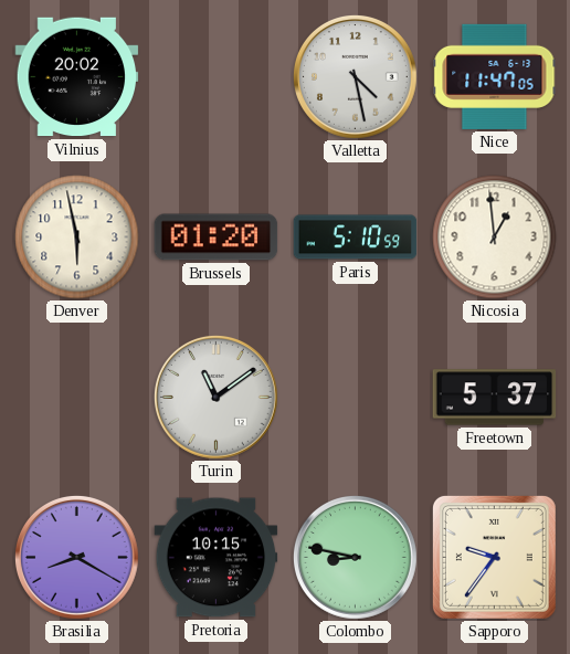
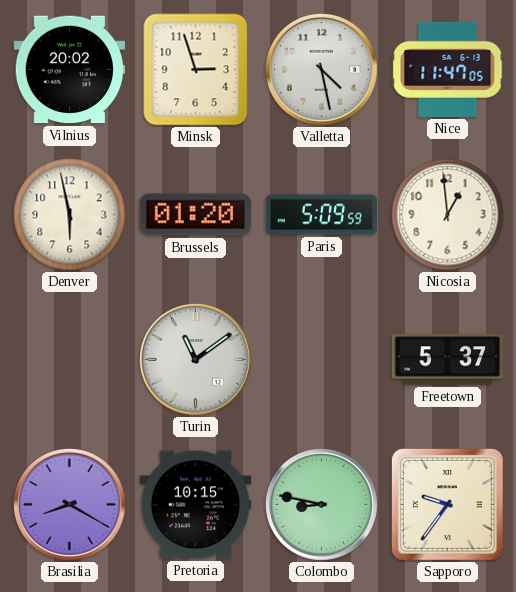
Minsk: none -> 2:57
Paris: 5:10 -> 5:09
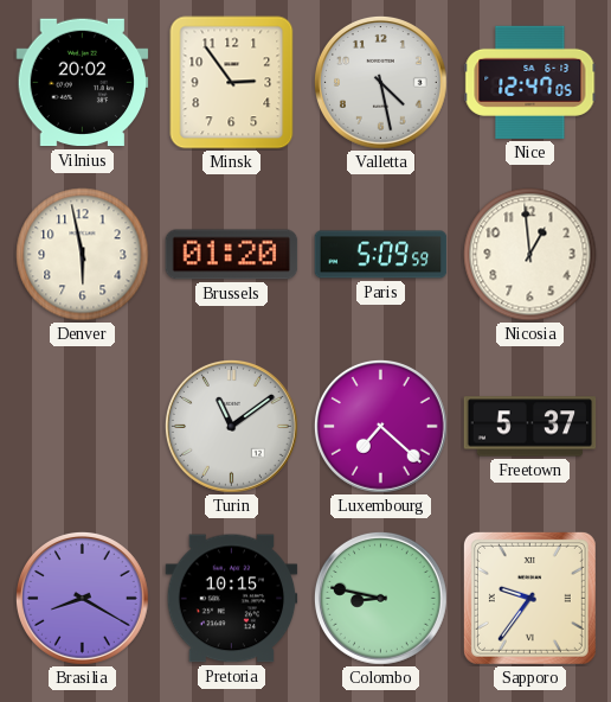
Minsk: 2:57 -> 2:54
Nice: 11:47 -> 12:47
Luxembourg: none -> 7:22
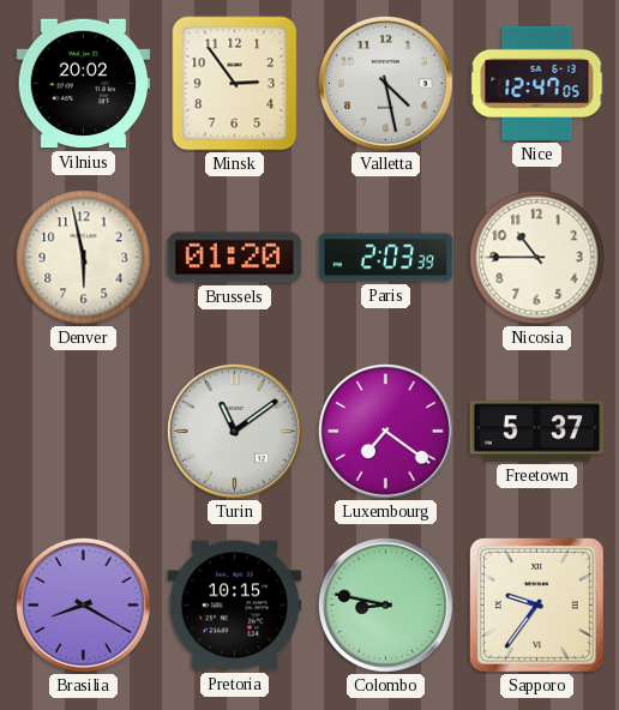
Paris: 5:09 -> 2:03
Nicosia: 12:59 -> 10:45
Luxembourg: 7:22 -> 7:21
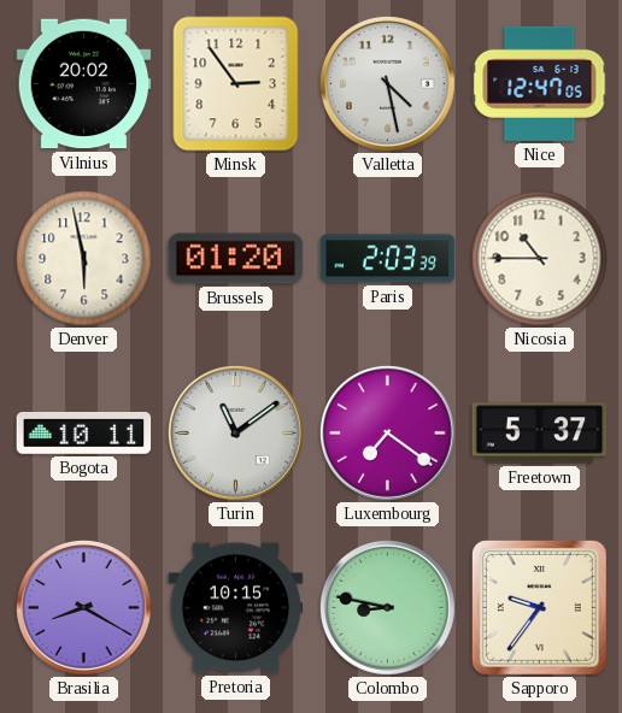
Bogota: none -> 10:11
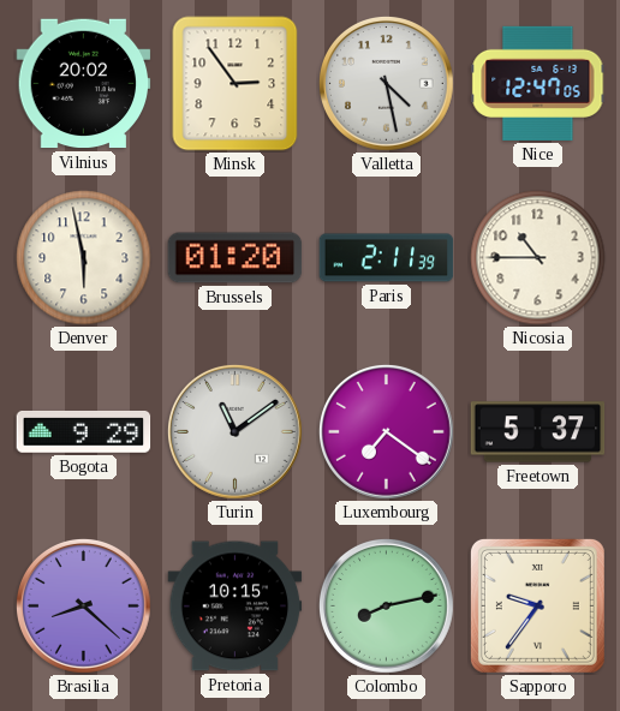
Paris: 2:03 -> 2:11
Bogota: 10:11 -> 9:29
Brasilia: 8:20 -> 8:22
Colombo: 8:47 -> 8:13
